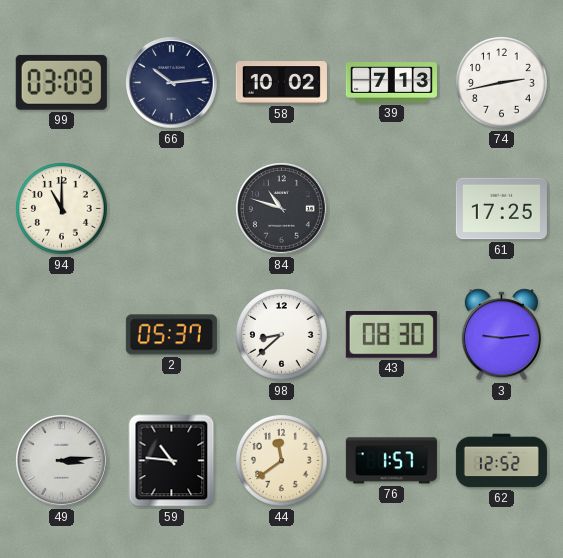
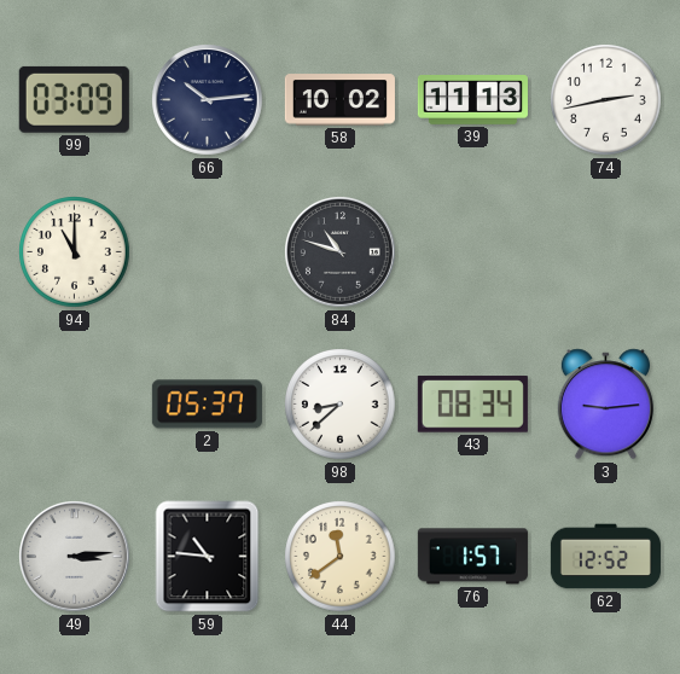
39: 7:13 -> 11:13
61: 17:25 -> none
43: 08:30 -> 08:34
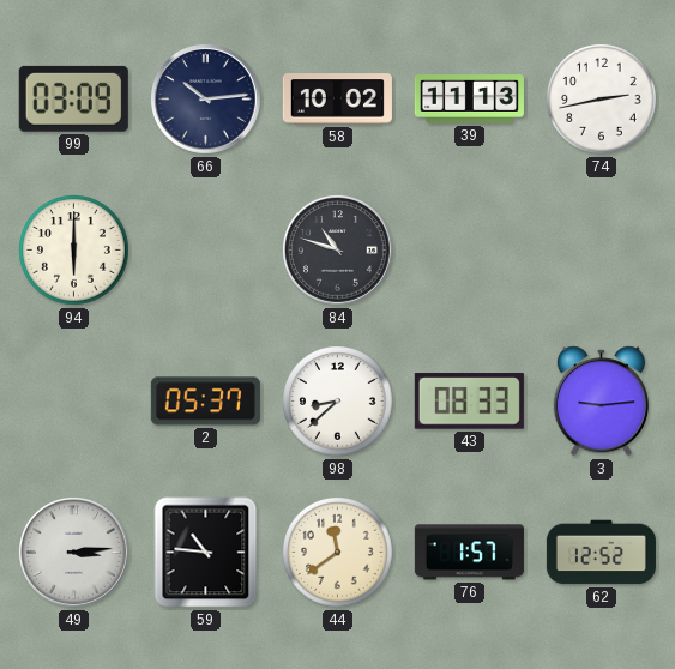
94: 11:00 -> 6:00
43: 08:34 -> 08:33
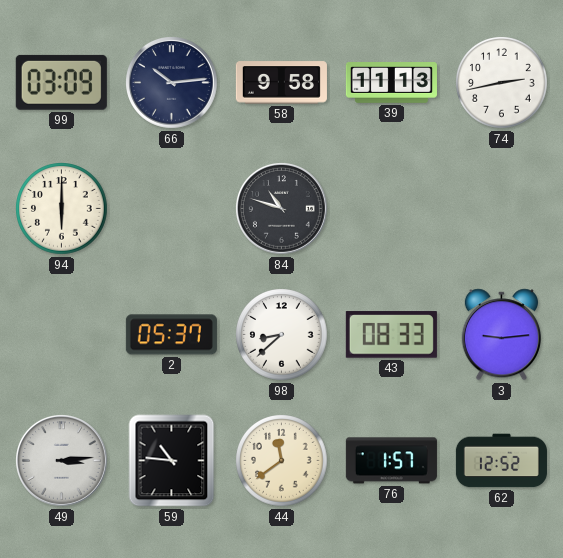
58: 10:02 -> 9:58
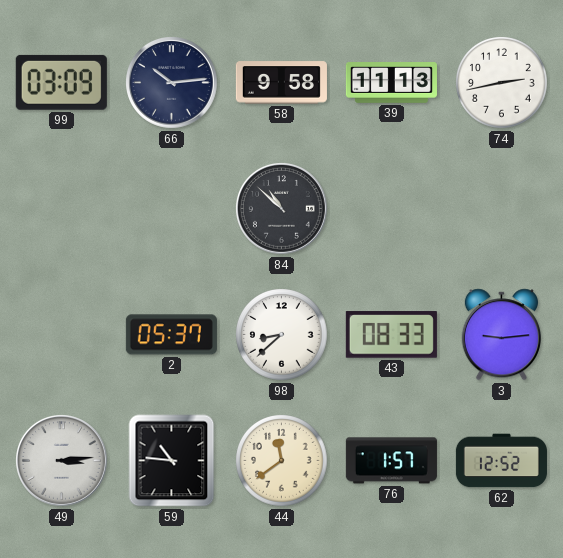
94: 6:00 -> none
84: 10:48 -> 10:52
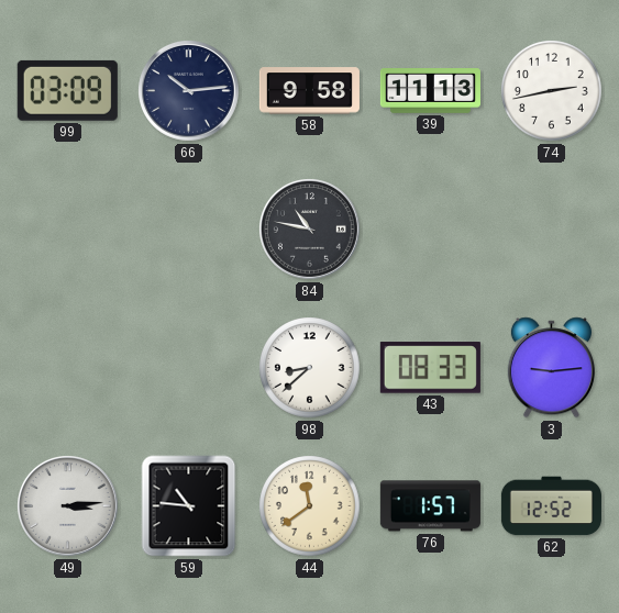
84: 10:52 -> 10:47
2: 05:37 -> none
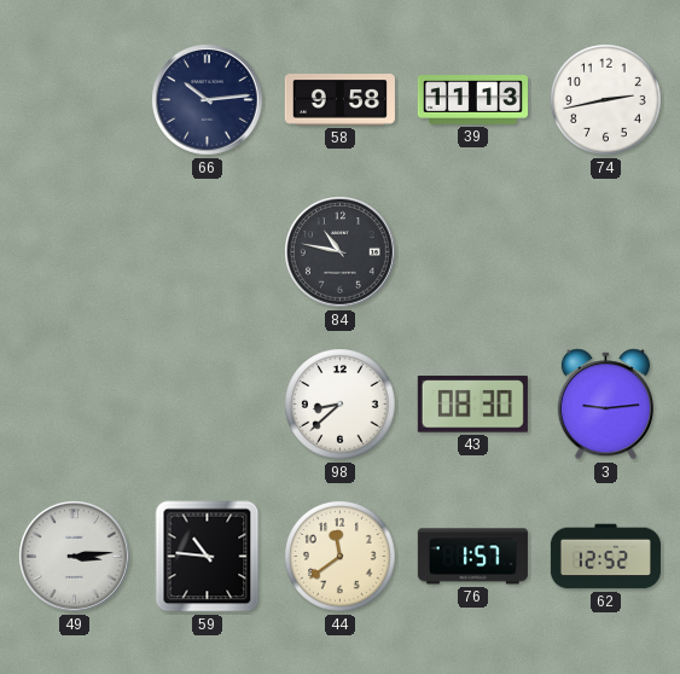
99: 03:09 -> none
43: 08:33 -> 08:30
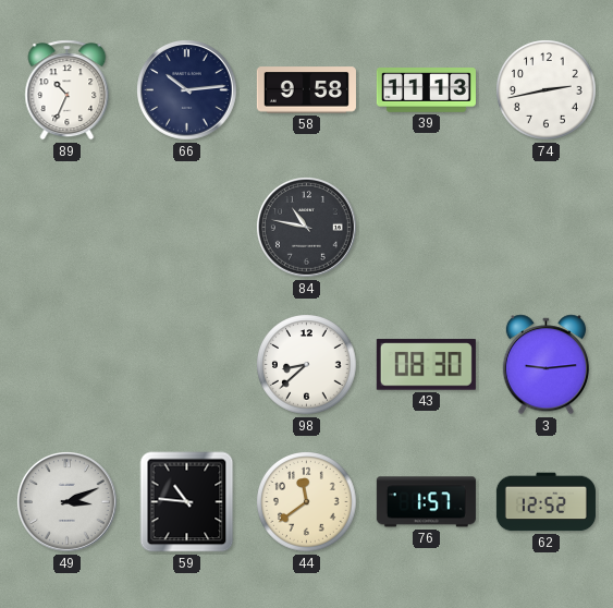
89: none -> 10:34
49: 3:14 -> 3:11
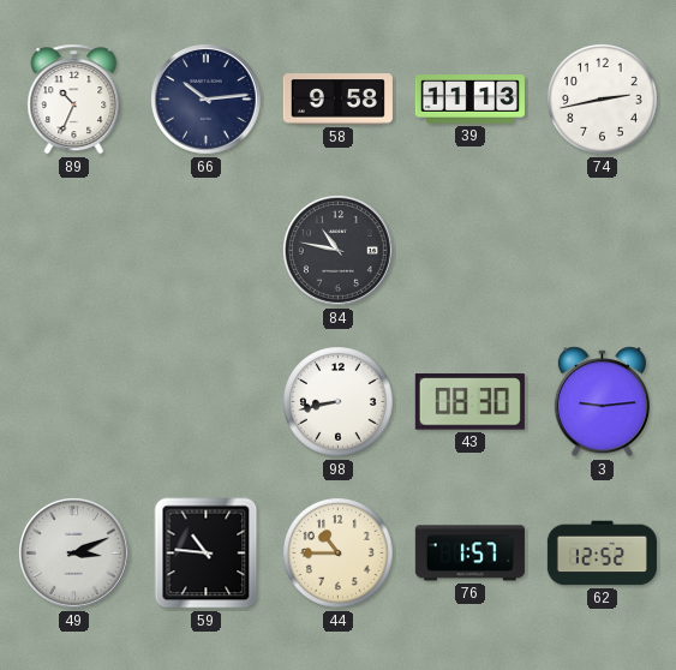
98: 8:38 -> 8:43
44: 11:39 -> 10:45
